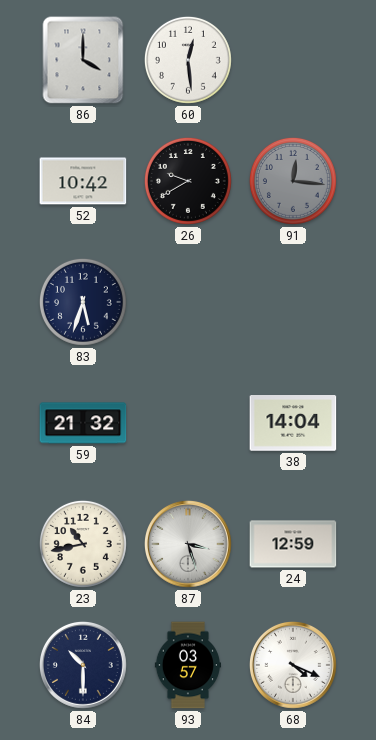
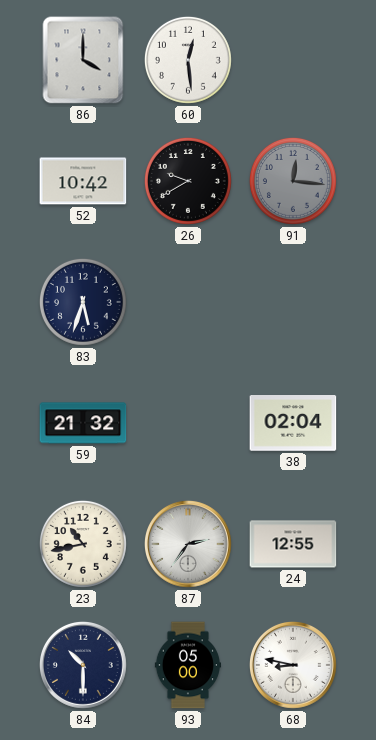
38: 14:04 -> 02:04
87: 3:27 -> 2:36
24: 12:59 -> 12:55
93: 03:57 -> 05:00
68: 4:19 -> 8:47
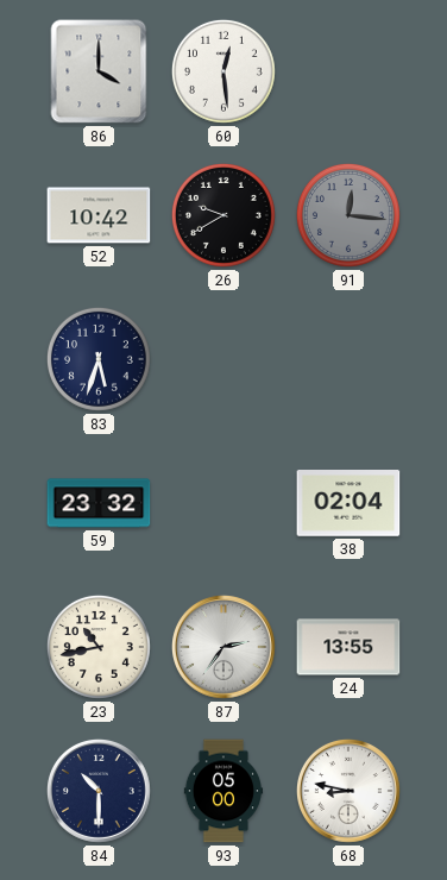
59: 21:32 -> 23:32
24: 12:55 -> 13:55
